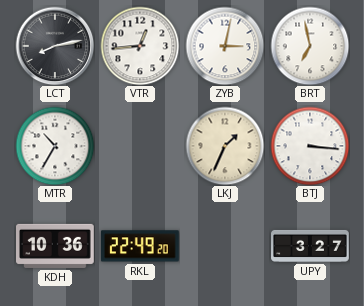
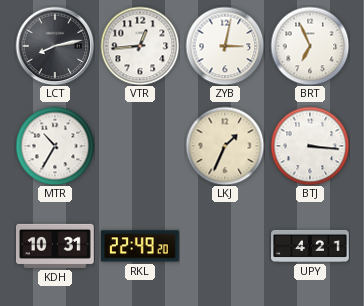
BRT: 6:58 -> 6:56
KDH: 10:36 -> 10:31
UPY: 3:27 -> 4:21
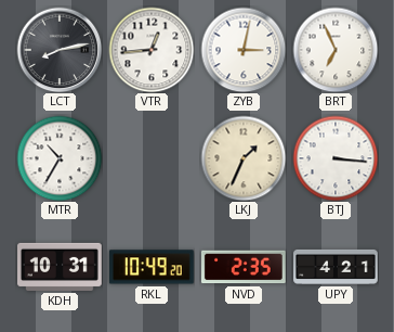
RKL: 22:49 -> 10:49
NVD: none -> 2:35
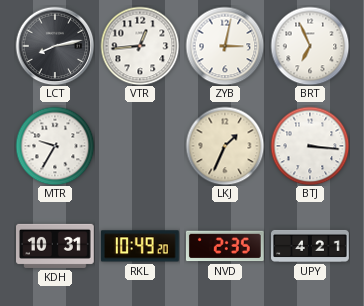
MTR: 10:35 -> 9:35
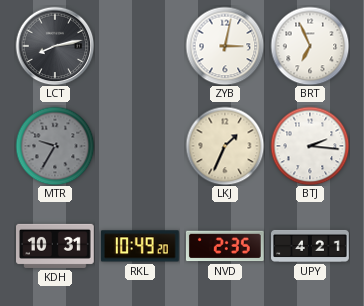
VTR: 12:44 -> none
MTR dial: white -> grey
BTJ: 3:16 -> 2:16
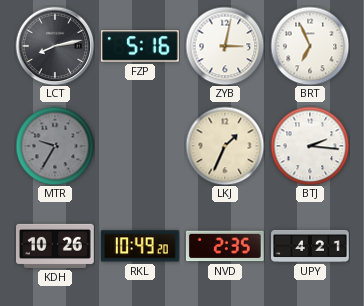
FZP: none -> 5:16
KDH: 10:31 -> 10:26
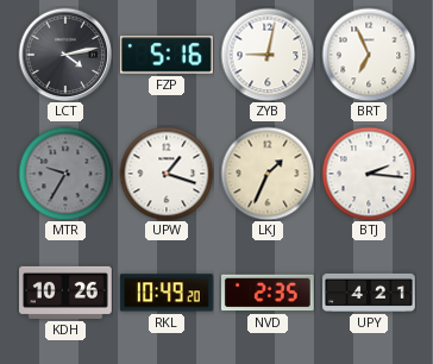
LCT: 8:13 -> 4:13
ZYB: 3:02 -> 9:02
UPW: none -> 1:18
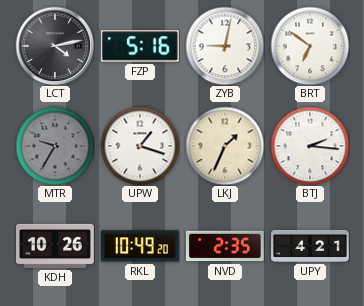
BRT: 6:56 -> 6:51
